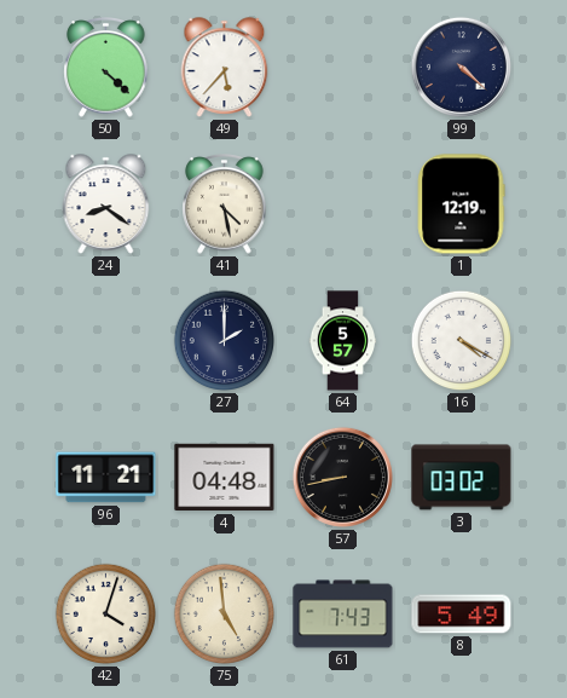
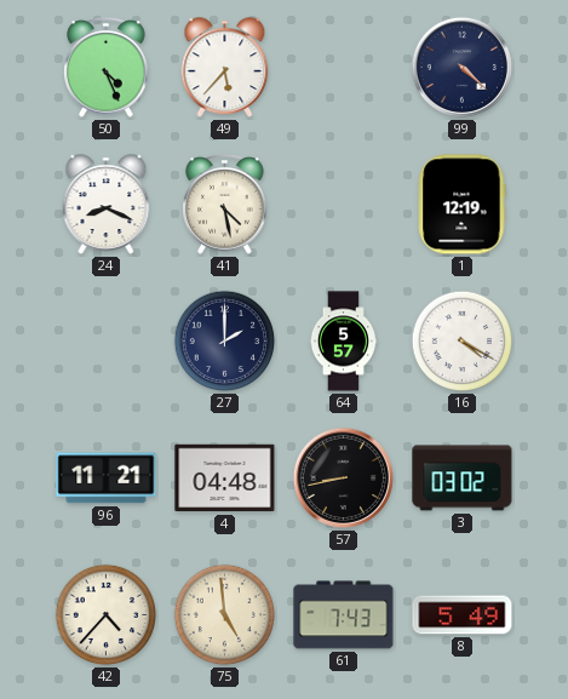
50: 4:22 -> 4:26
24: 8:21 -> 8:19
42: 4:03 -> 4:37
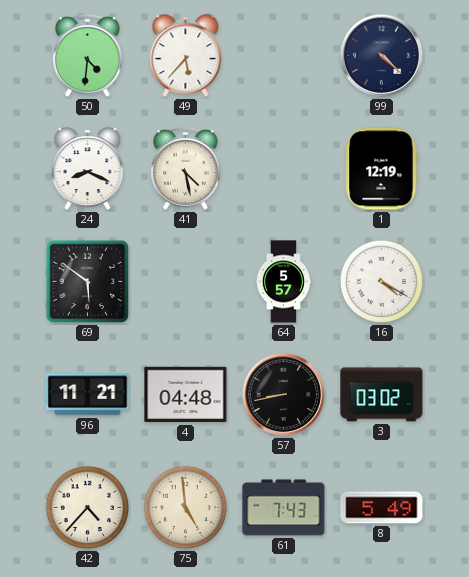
50: 4:26 -> 4:31
69: none -> 5:51
27: 2:00 -> none
